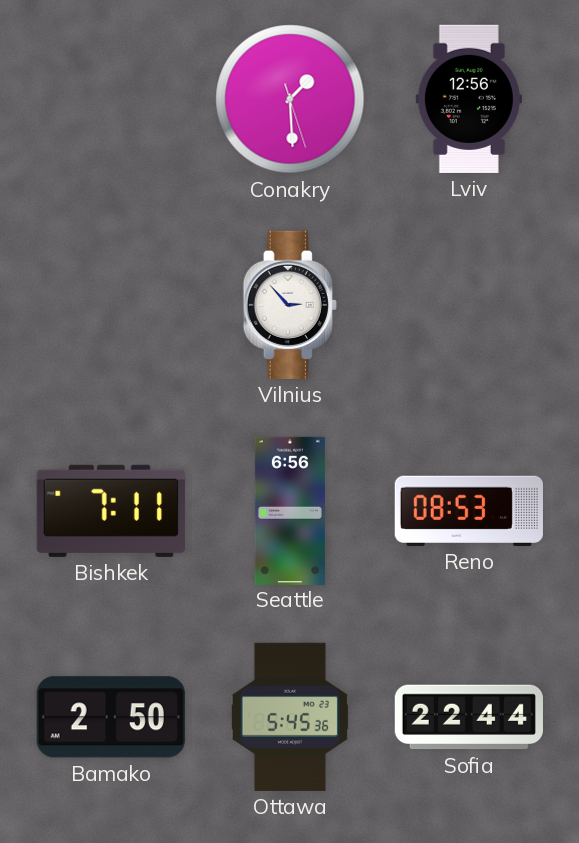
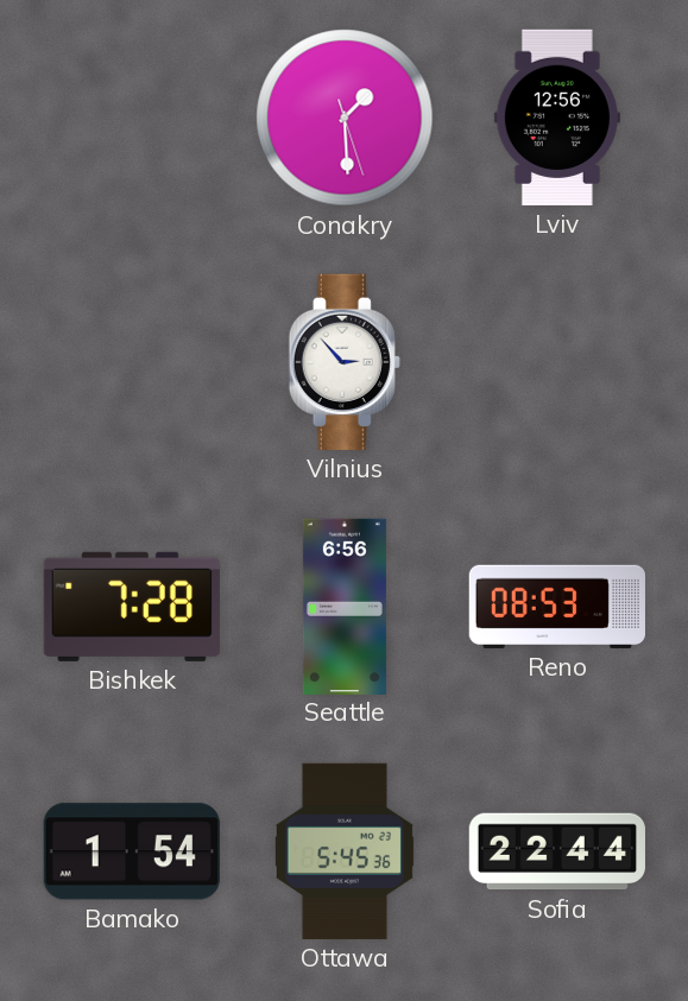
Bishkek: 7:11 -> 7:28
Bamako: 2:50 -> 1:54
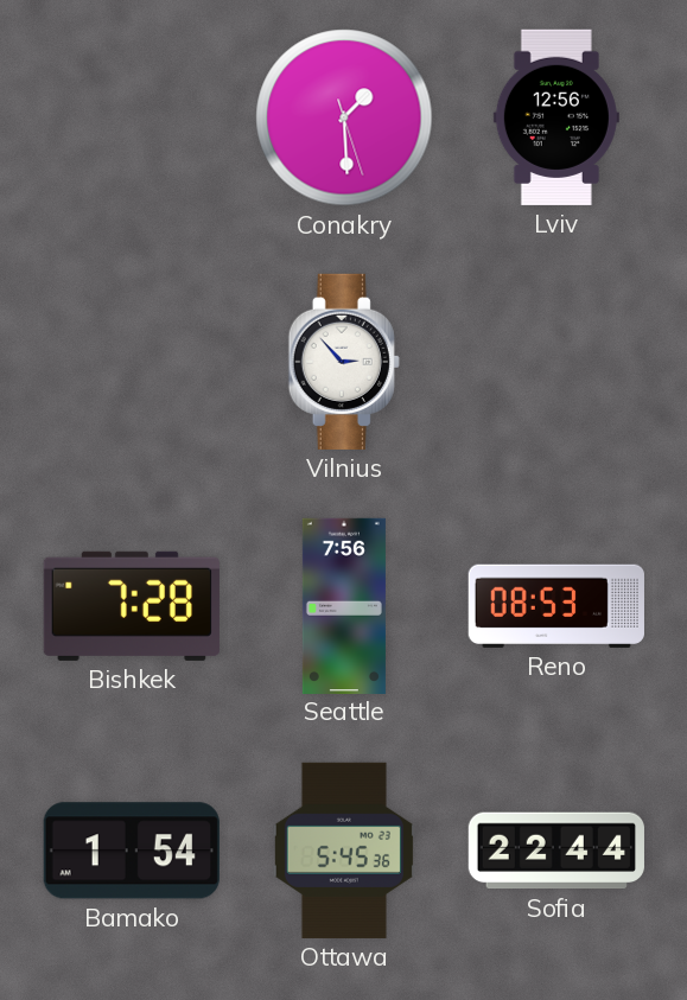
Seattle: 6:56 -> 7:56
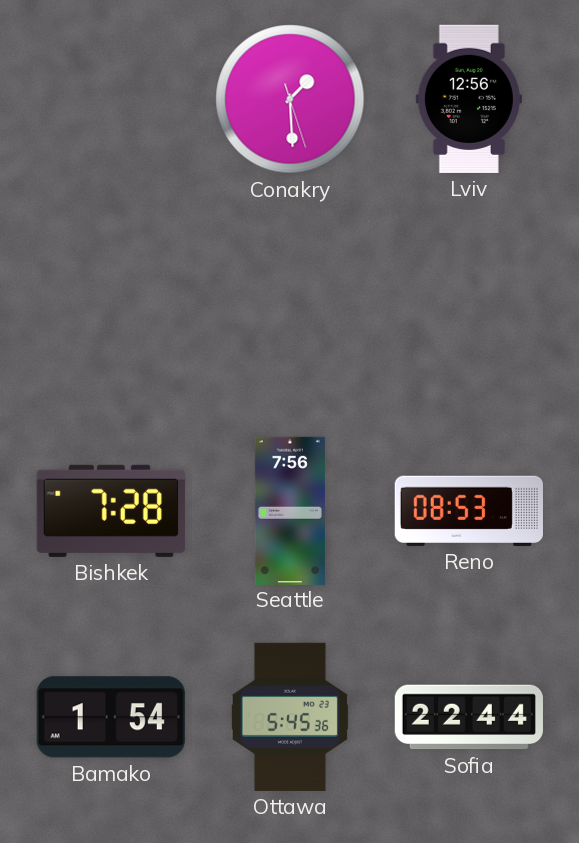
Vilnius: 2:53 -> none
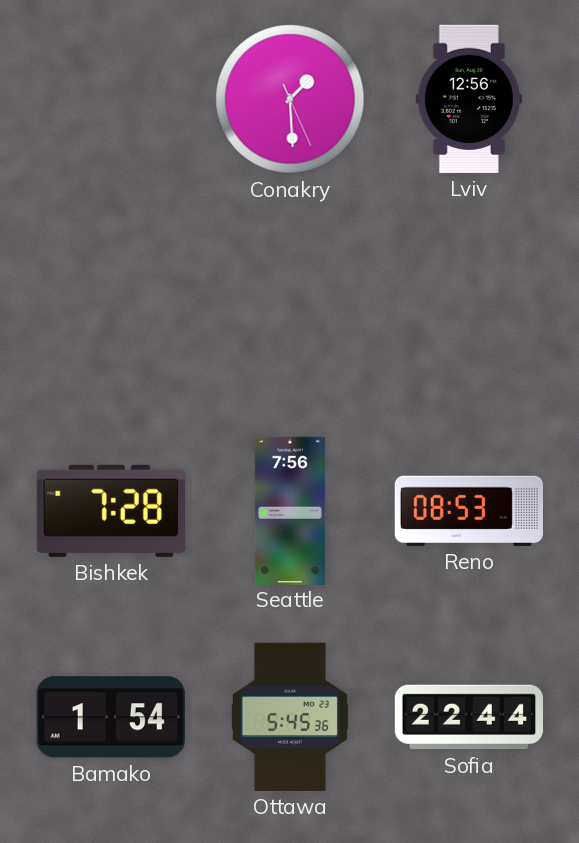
Conakry: 1:29:27 -> 1:29:26
